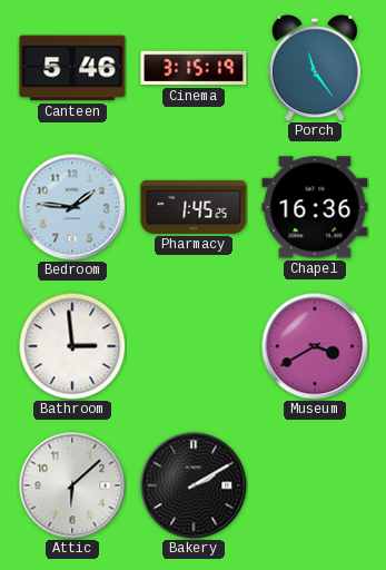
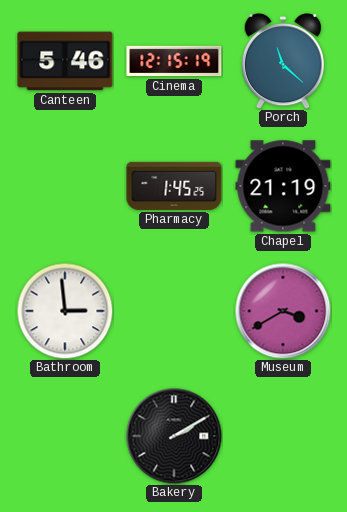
Cinema: 3:15 -> 12:15
Porch: 11:24 -> 11:22
Bedroom: 1:46 -> none
Chapel: 16:36 -> 21:19
Attic: 6:08 -> none
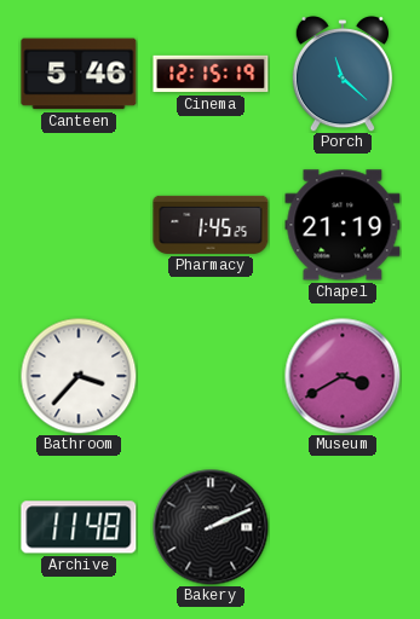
Bathroom: 2:59 -> 3:37
Archive: none -> 11:48
Bakery: 2:10 -> 2:11
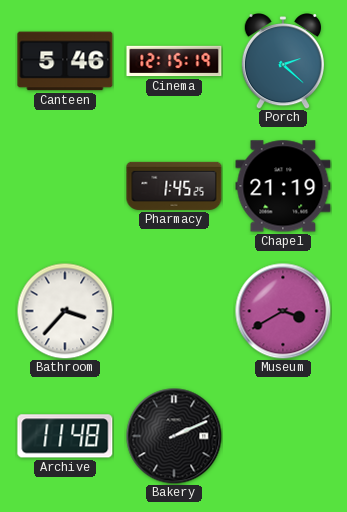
Porch: 11:22 -> 2:22
